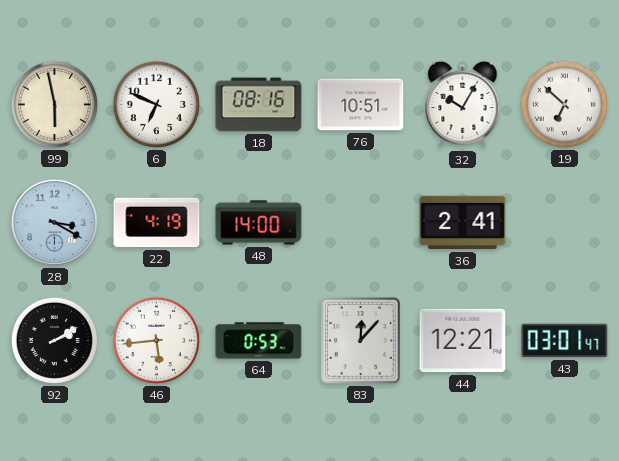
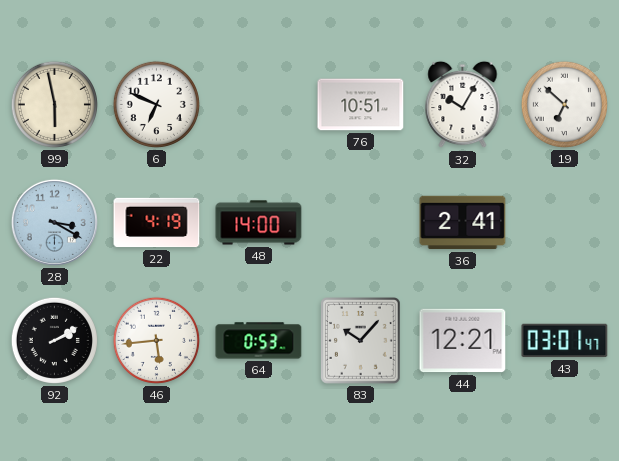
18: 08:16 -> none
83: 12:07 -> 10:07
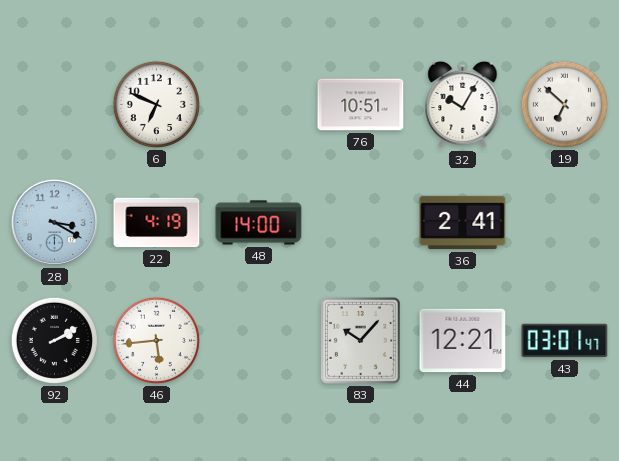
99: 5:58 -> none
64: 0:53 -> none
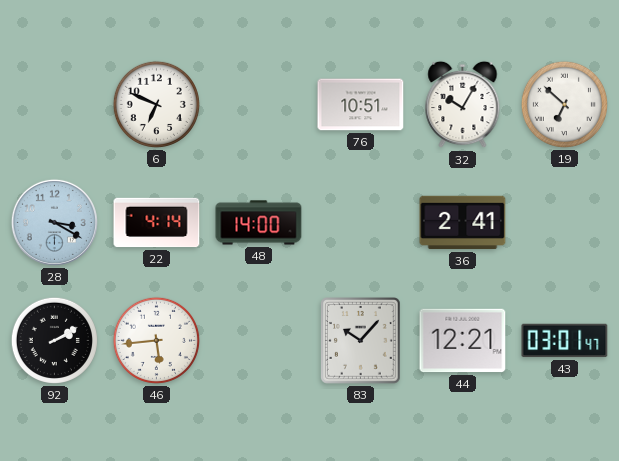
22: 4:19 -> 4:14
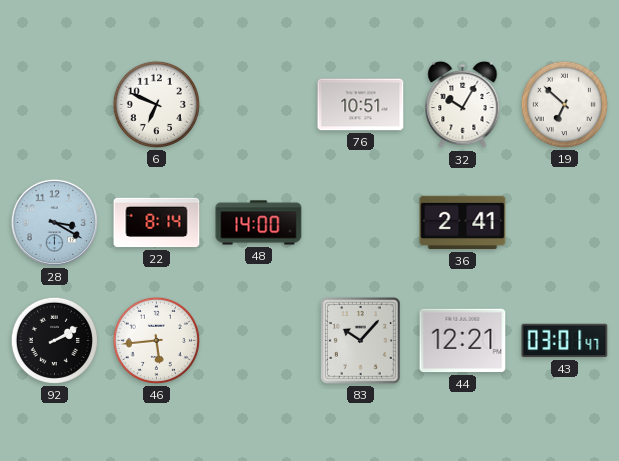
22: 4:14 -> 8:14
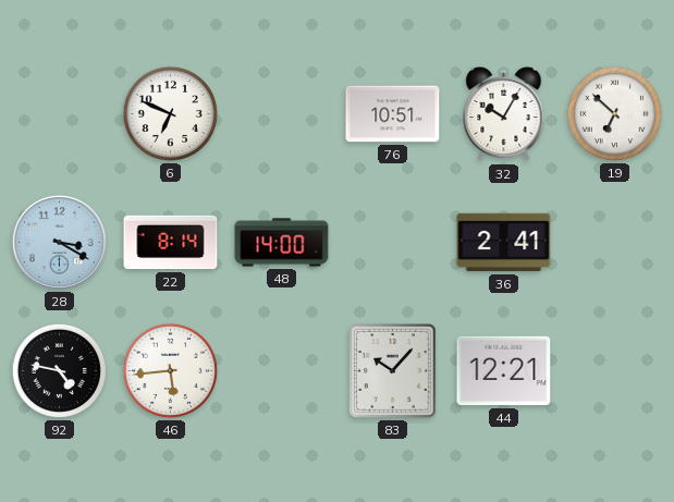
92: 2:10 -> 4:47
43: 03:01 -> none
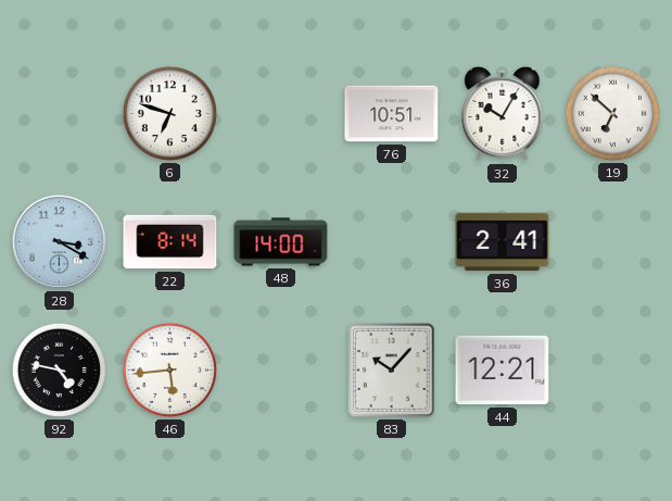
6: 6:49 -> 6:48
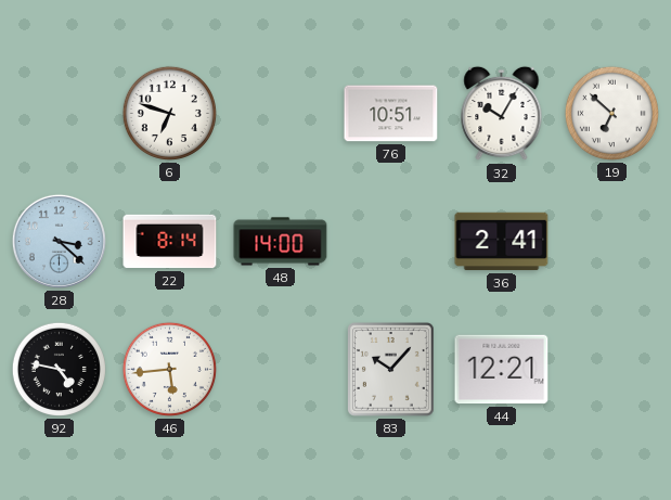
28: 3:20 -> 3:22
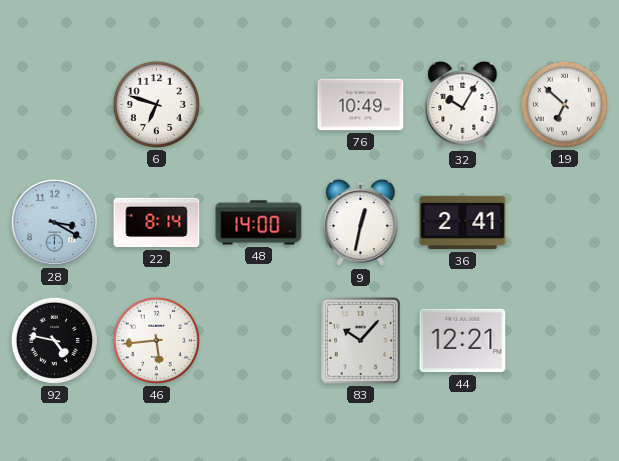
76: 10:51 -> 10:49
28: 3:22 -> 3:20
9: none -> 12:32
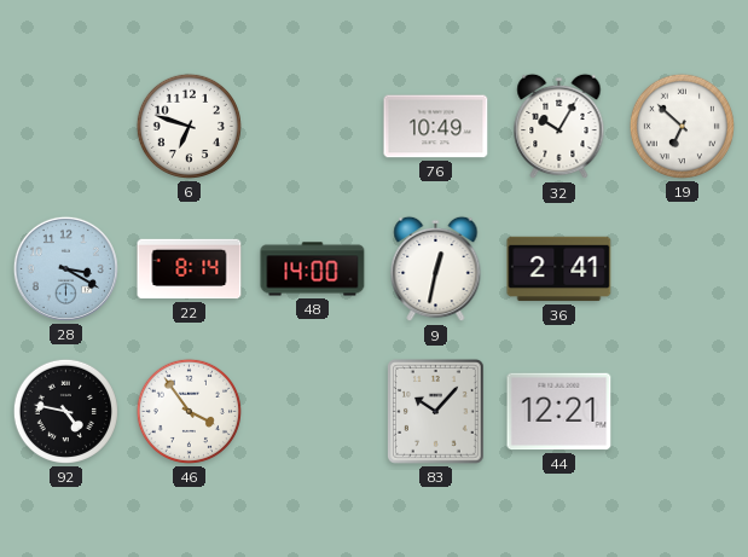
46: 5:44 -> 3:54
